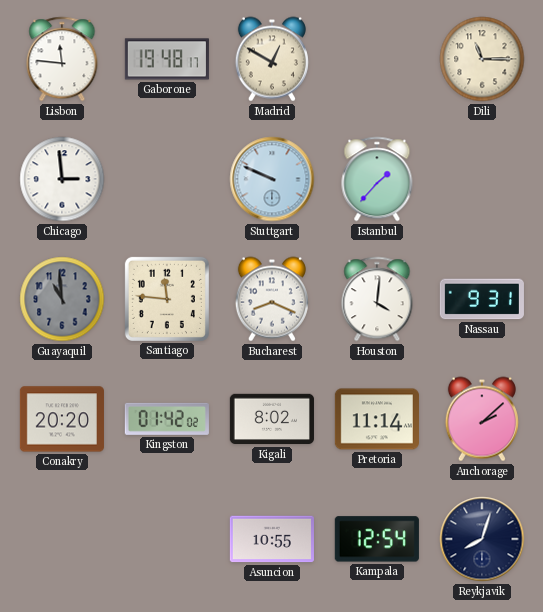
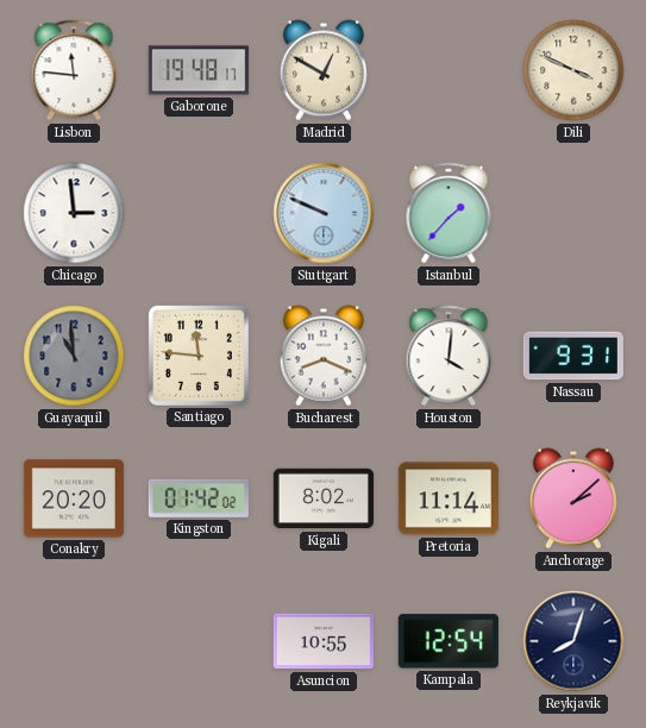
Dili: 11:15 -> 3:49
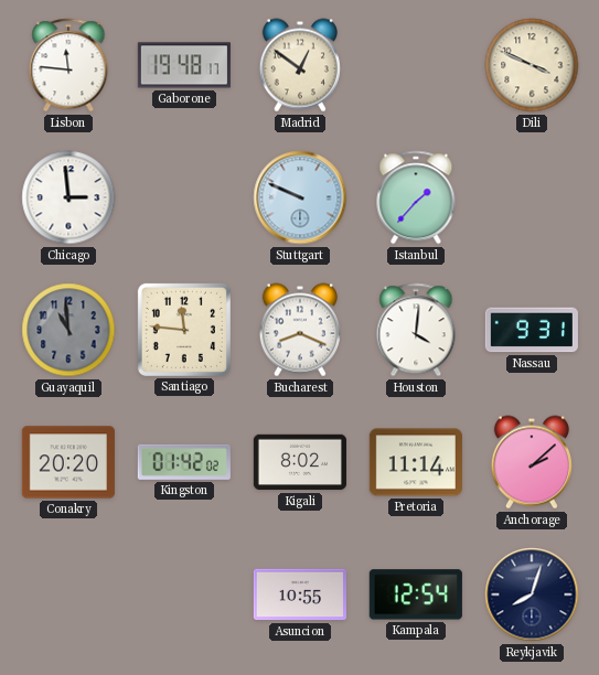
Madrid: 12:50 -> 12:51
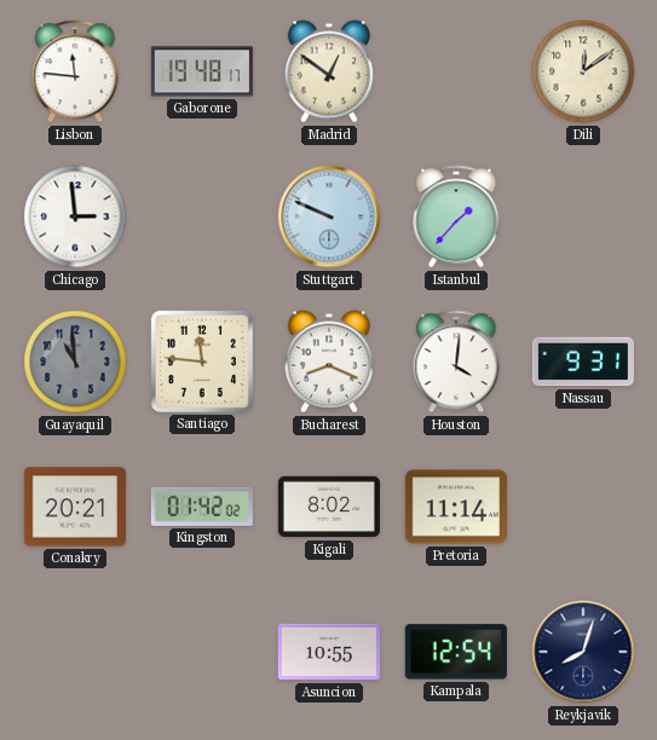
Dili: 3:49 -> 12:09
Conakry: 20:20 -> 20:21
Anchorage: 2:08 -> none
